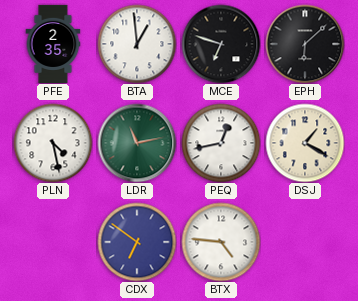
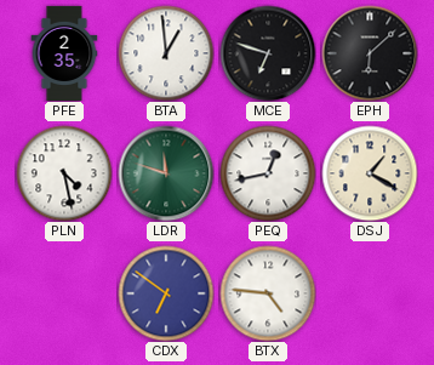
LDR: 11:13 -> 11:48
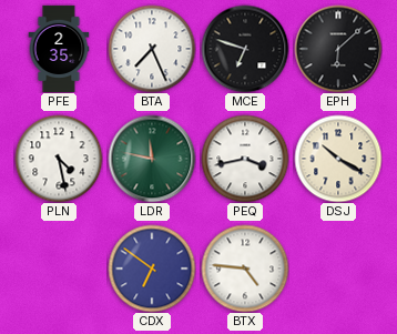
BTA: 12:59 -> 7:26
LDR: 11:48 -> 11:47
PEQ: 12:43 -> 3:43
DSJ: 1:20 -> 10:20
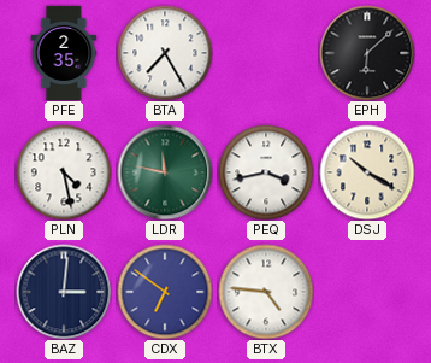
BTA: 7:26 -> 7:25
MCE: 6:48 -> none
BAZ: none -> 3:01
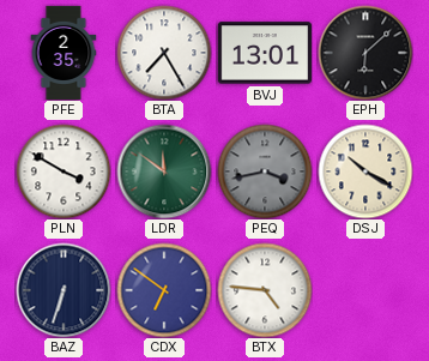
BVJ: none -> 13:01
PLN: 4:28 -> 3:50
LDR: 11:47 -> 11:51
PEQ dial: white -> grey
BAZ: 3:01 -> 6:33
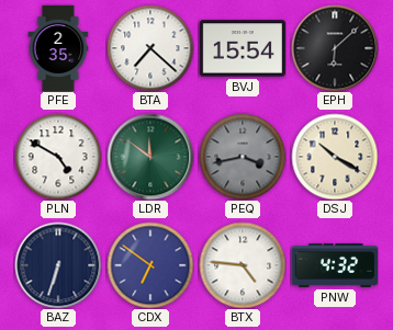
BTA: 7:25 -> 7:22
BVJ: 13:01 -> 15:54
PLN: 3:50 -> 4:50
PNW: none -> 4:32
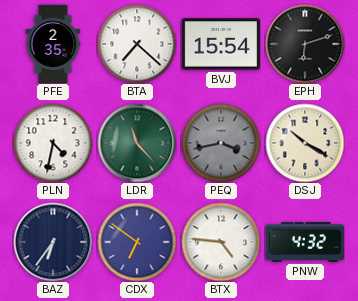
EPH: 6:08 -> 6:12
PLN: 4:50 -> 4:32
LDR: 11:51 -> 11:23
BAZ: 6:33 -> 6:36
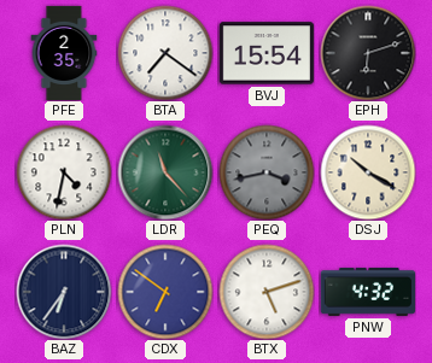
BTA: 7:22 -> 7:21
BTX: 4:46 -> 5:12
